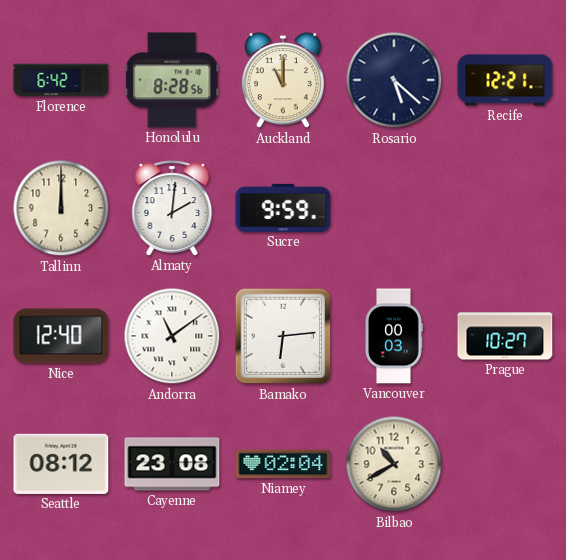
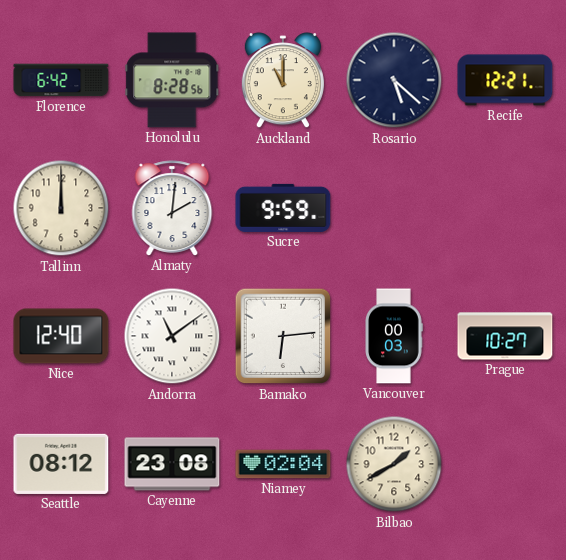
Bilbao: 10:40 -> 1:40
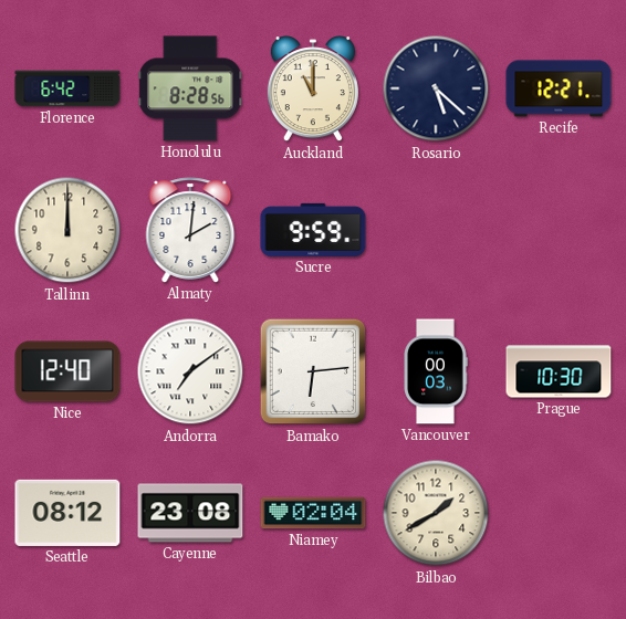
Andorra: 11:09 -> 7:09
Prague: 10:27 -> 10:30
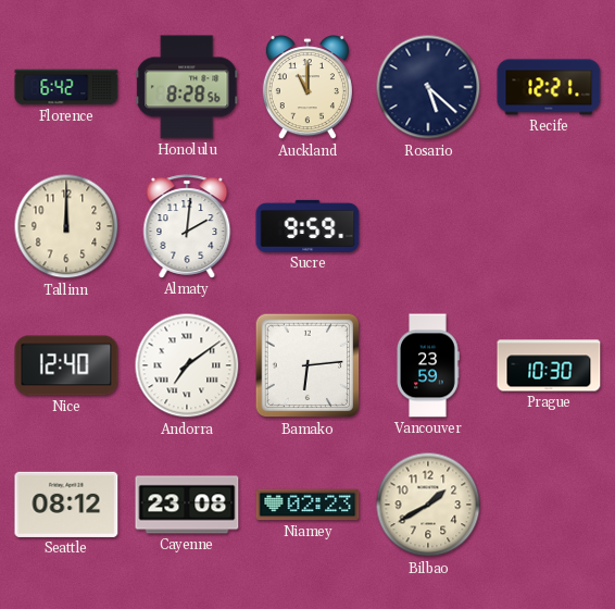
Vancouver: 00:03 -> 23:59
Niamey: 02:04 -> 02:23
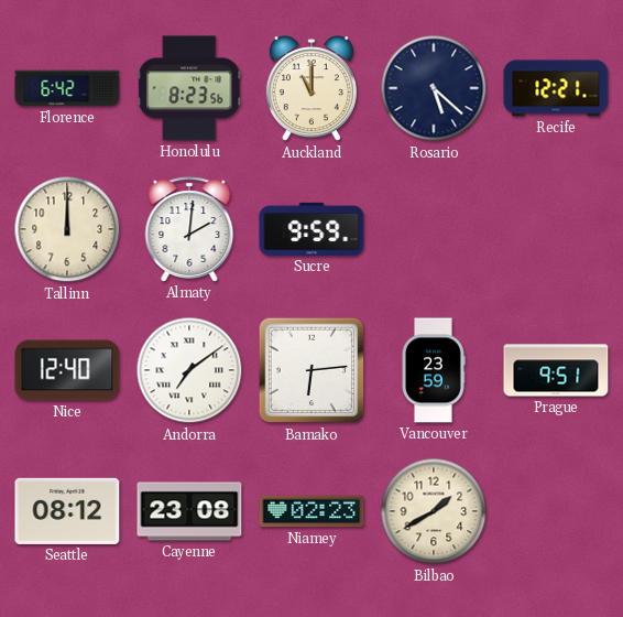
Honolulu: 8:28 -> 8:23
Prague: 10:30 -> 9:51
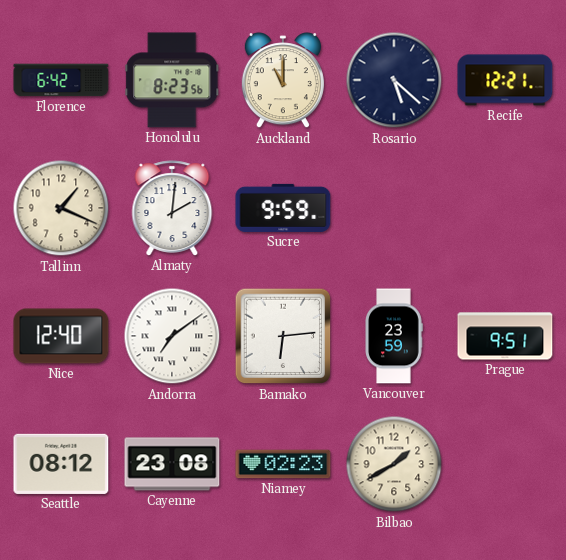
Tallinn: 12:00 -> 1:19
